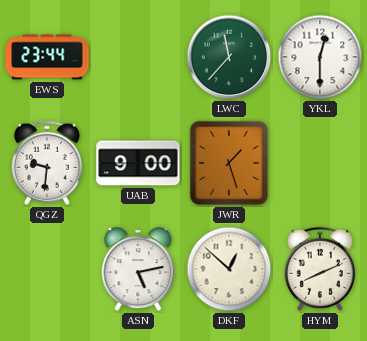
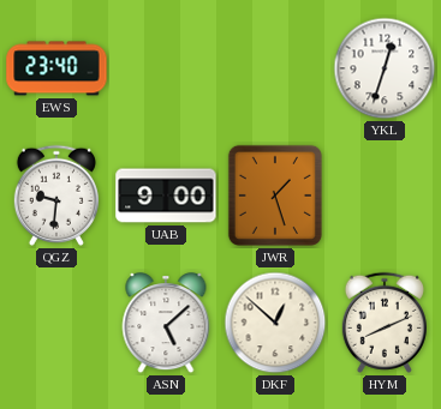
EWS: 23:44 -> 23:40
LWC: 11:37 -> none
YKL: 12:30 -> 12:33
ASN: 5:13 -> 5:08
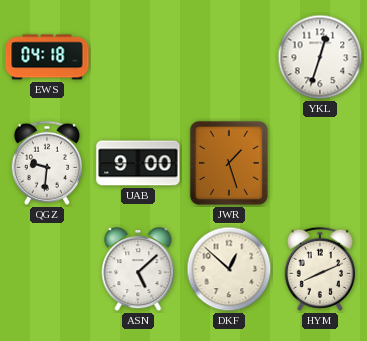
EWS: 23:40 -> 04:18
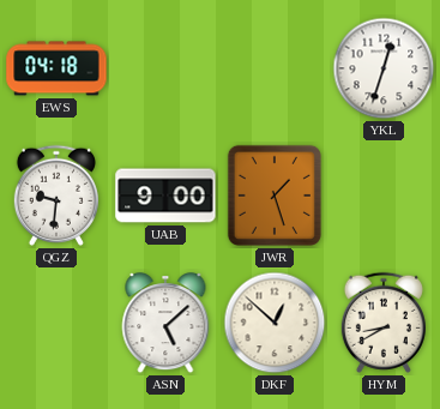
HYM: 8:11 -> 8:40
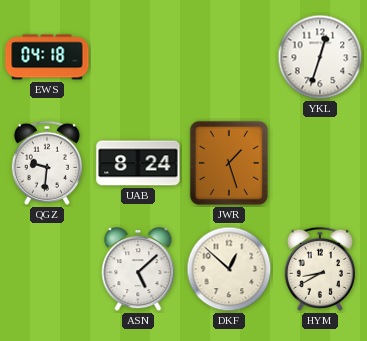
UAB: 9:00 -> 8:24
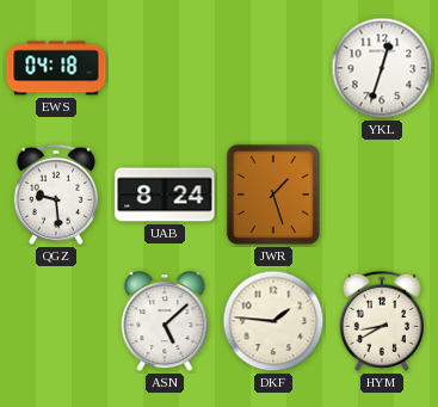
QGZ: 9:31 -> 9:29
DKF: 12:52 -> 1:46
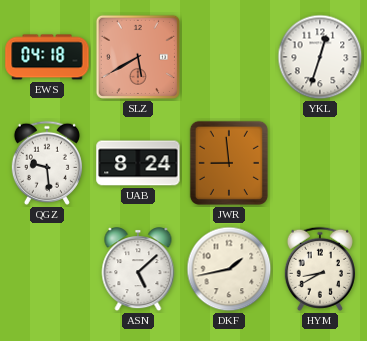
SLZ: none -> 5:40
JWR: 1:27 -> 8:59
DKF: 1:46 -> 1:43
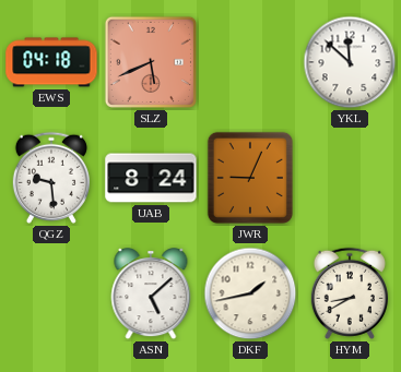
SLZ: 5:40 -> 5:41
YKL: 12:33 -> 11:52
JWR: 8:59 -> 9:04
